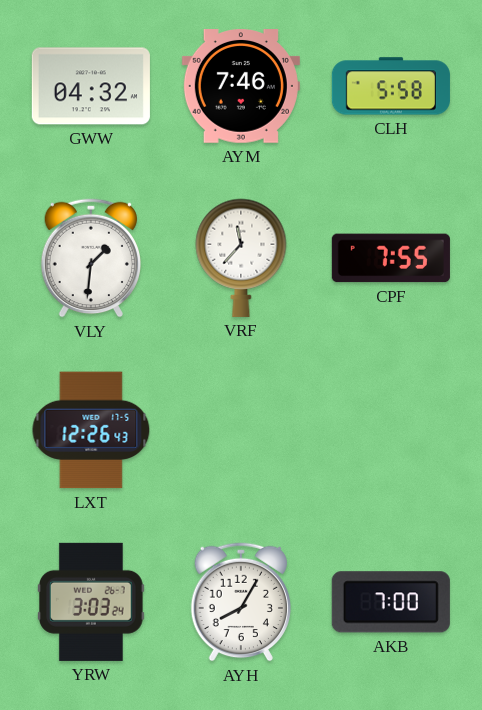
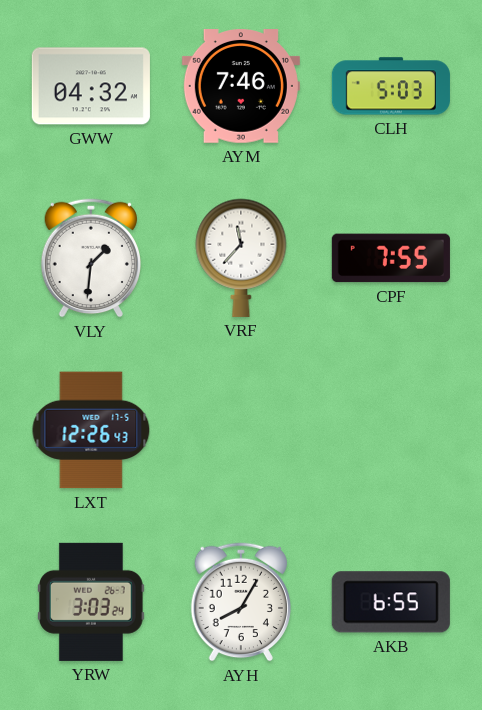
CLH: 5:58 -> 5:03
AKB: 7:00 -> 6:55
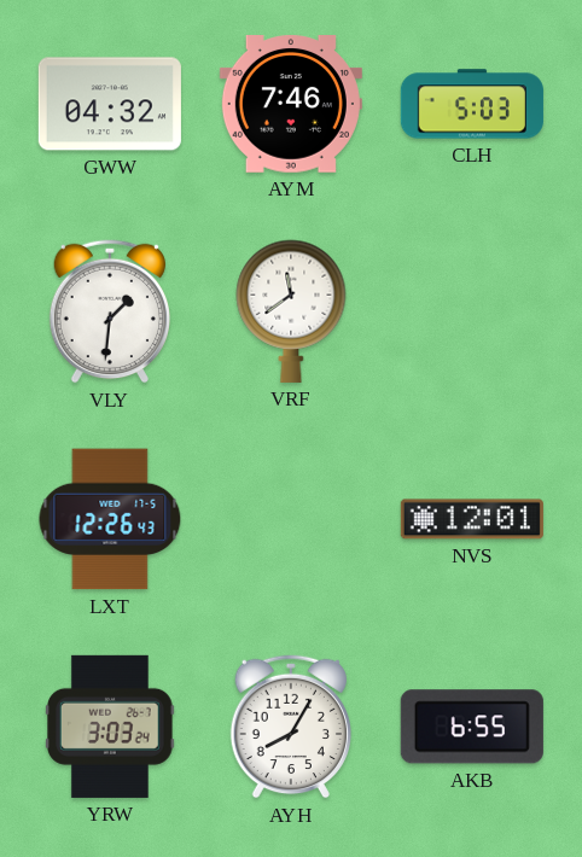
VRF: 11:37 -> 11:39
CPF: 7:55 -> none
NVS: none -> 12:01
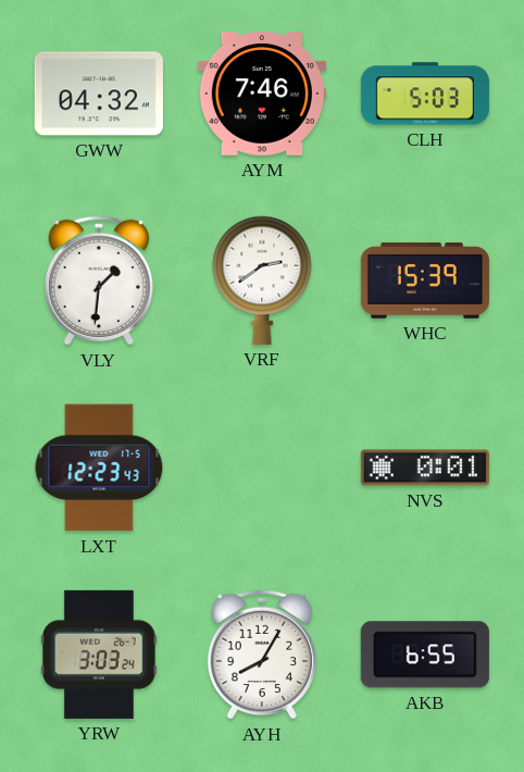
VRF: 11:39 -> 2:39
WHC: none -> 15:39
LXT: 12:26 -> 12:23
NVS: 12:01 -> 0:01
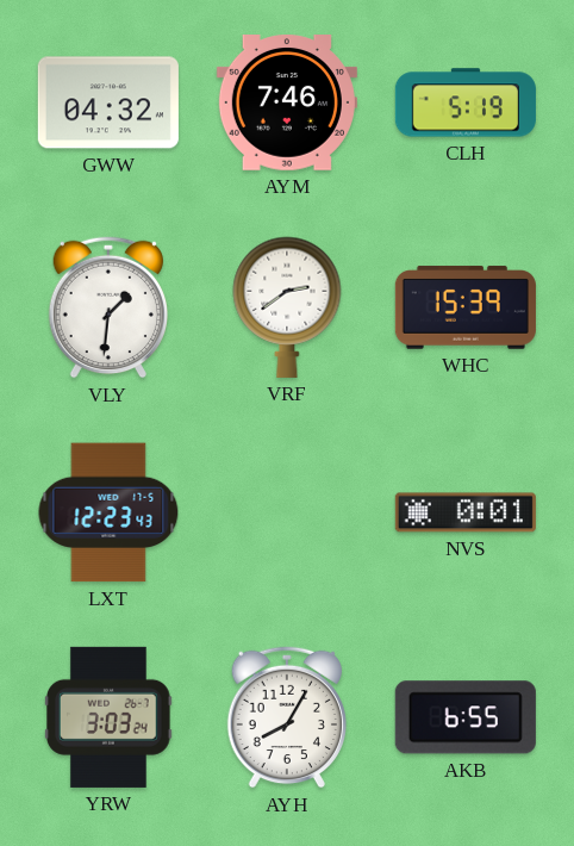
CLH: 5:03 -> 5:19
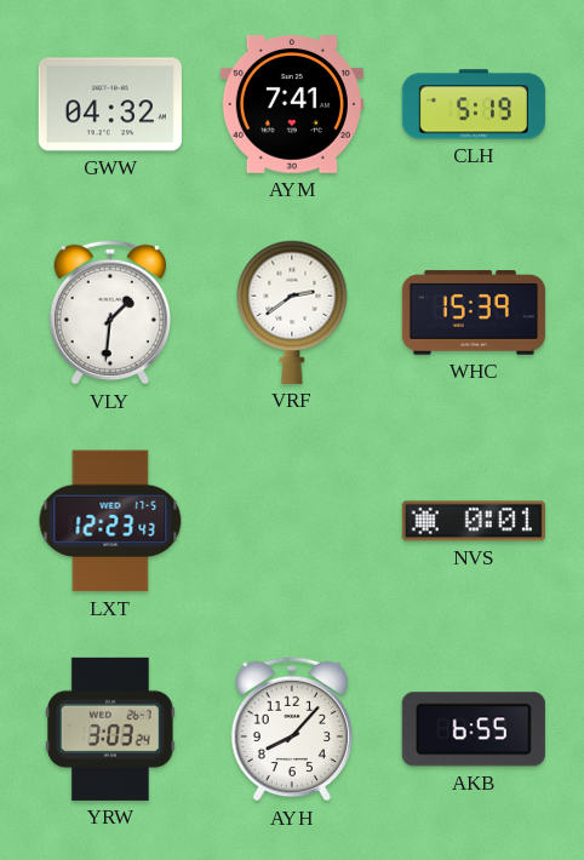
AYM: 7:46 -> 7:41
AYH: 8:05 -> 8:07
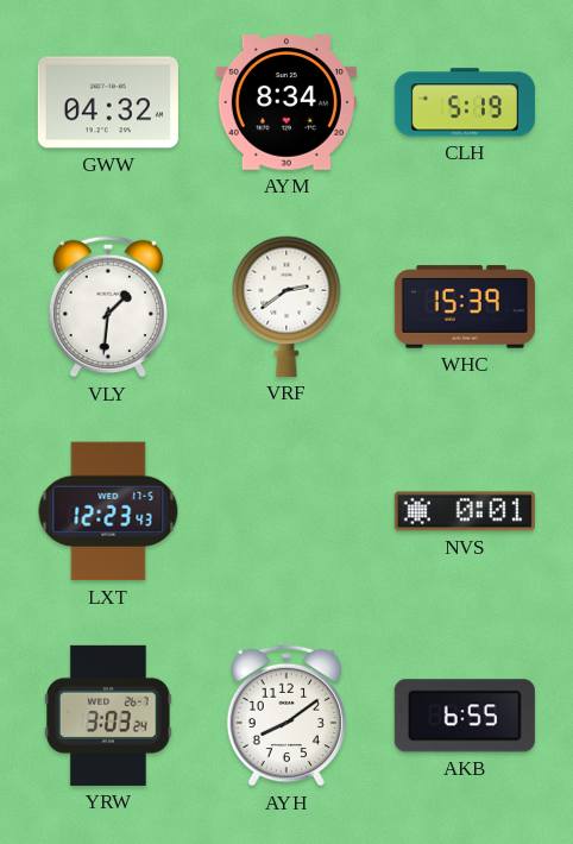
AYM: 7:41 -> 8:34
AYH: 8:07 -> 8:09
